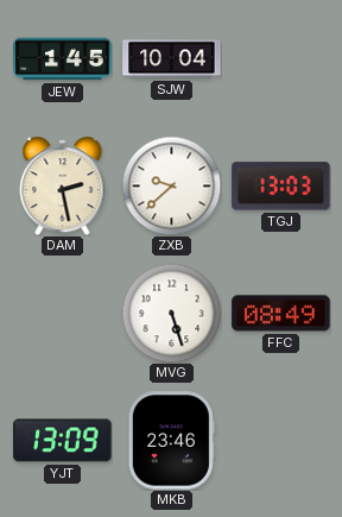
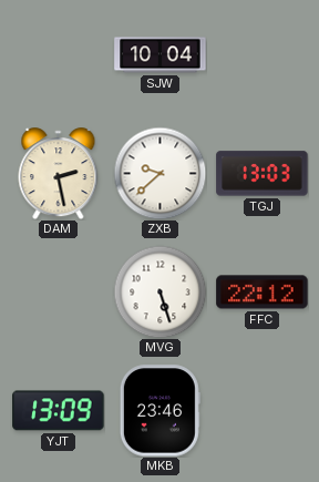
JEW: 1:45 -> none
FFC: 08:49 -> 22:12
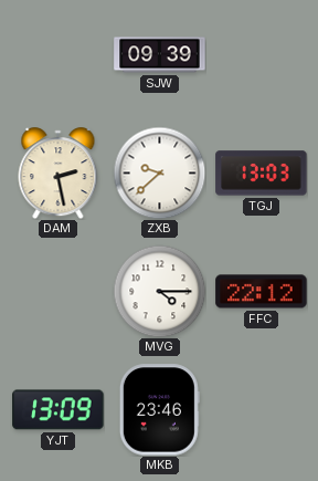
SJW: 10:04 -> 09:39
MVG: 5:27 -> 4:15
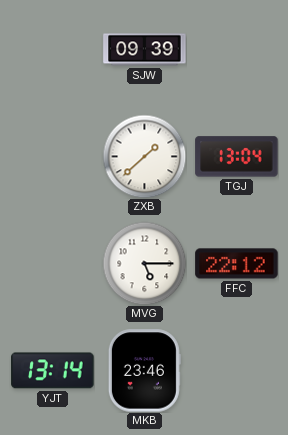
DAM: 2:28 -> none
ZXB: 9:38 -> 1:38
TGJ: 13:03 -> 13:04
MVG: 4:15 -> 5:15
YJT: 13:09 -> 13:14
